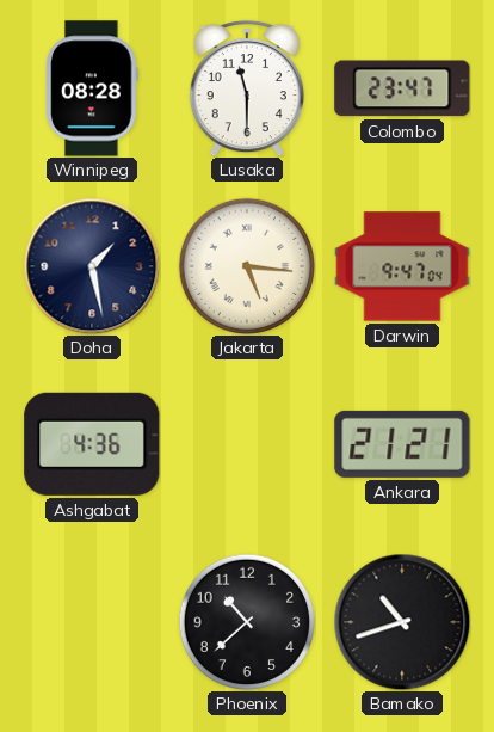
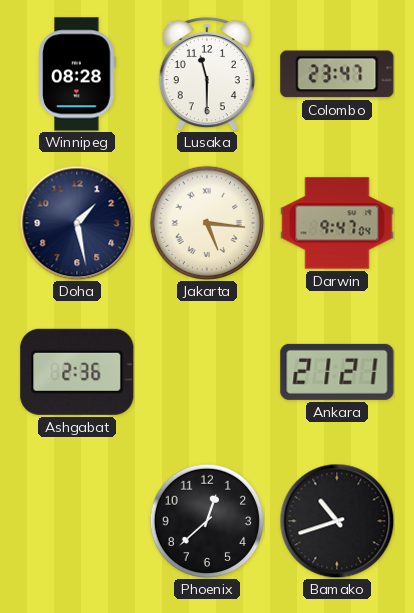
Ashgabat: 4:36 -> 2:36
Phoenix: 10:38 -> 12:38
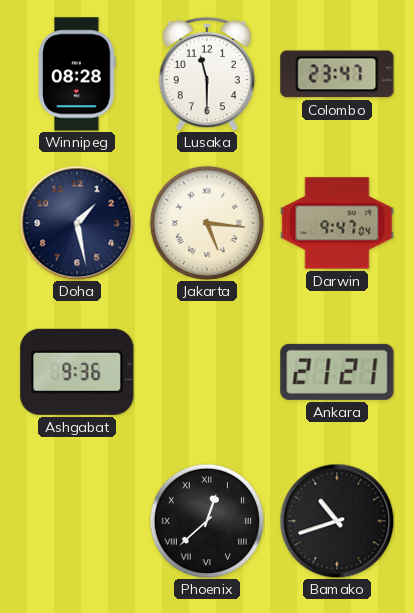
Ashgabat: 2:36 -> 9:36
Phoenix numerals: Arabic -> Roman
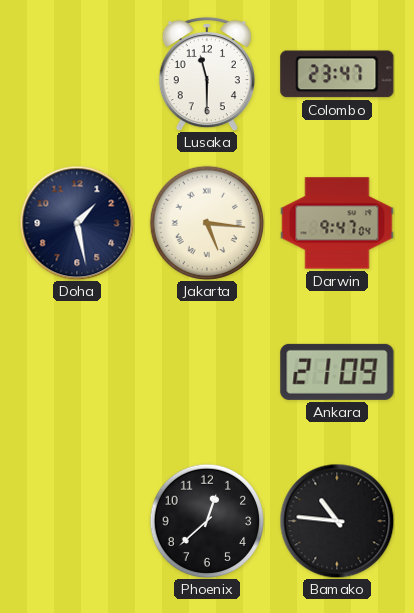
Winnipeg: 08:28 -> none
Ashgabat: 9:36 -> none
Ankara: 21:21 -> 21:09
Phoenix numerals: Roman -> Arabic
Bamako: 10:42 -> 10:46
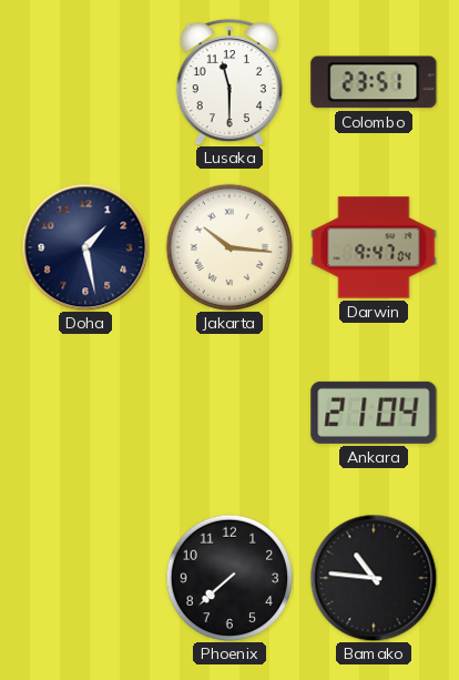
Colombo: 23:47 -> 23:51
Jakarta: 5:16 -> 10:16
Ankara: 21:09 -> 21:04
Phoenix: 12:38 -> 7:38
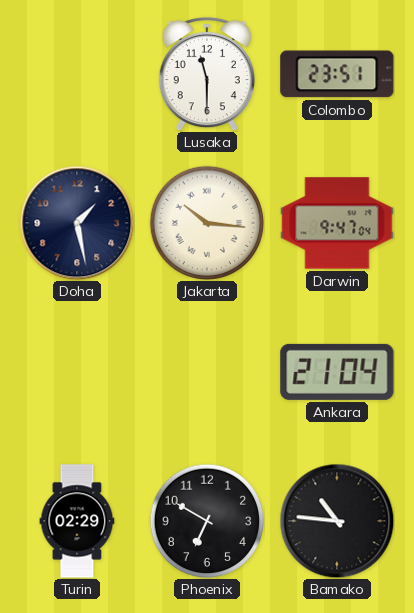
Turin: none -> 02:29
Phoenix: 7:38 -> 6:50
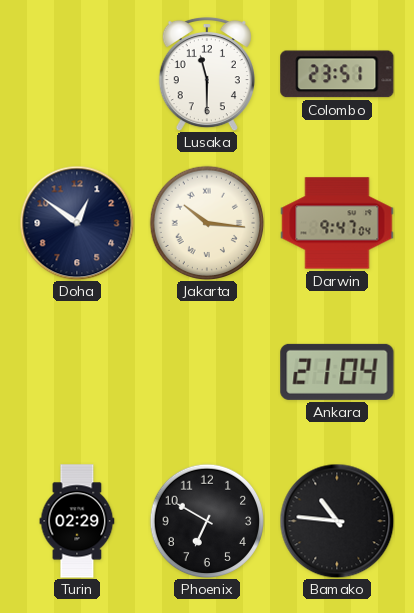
Doha: 1:28 -> 12:51
